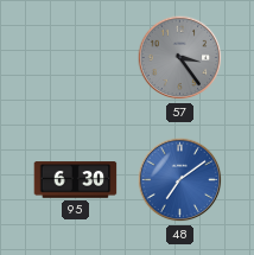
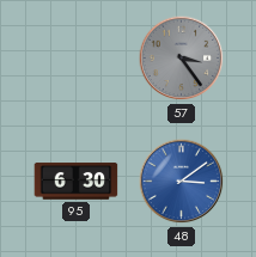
48: 7:09 -> 3:09
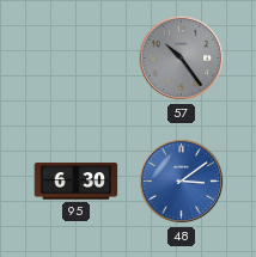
57: 3:24 -> 10:24
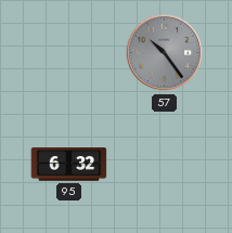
95: 6:30 -> 6:32
48: 3:09 -> none
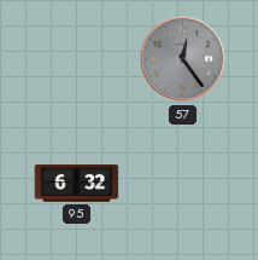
57: 10:24 -> 12:24
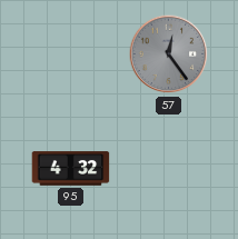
95: 6:32 -> 4:32
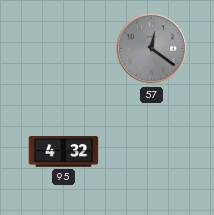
57: 12:24 -> 12:21
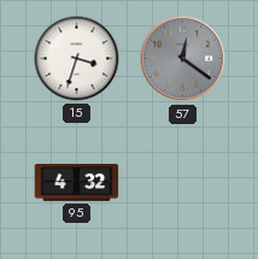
15: none -> 3:33
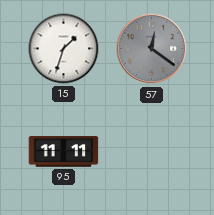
15: 3:33 -> 1:33
95: 4:32 -> 11:11
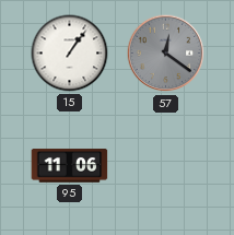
15: 1:33 -> 1:06
95: 11:11 -> 11:06
